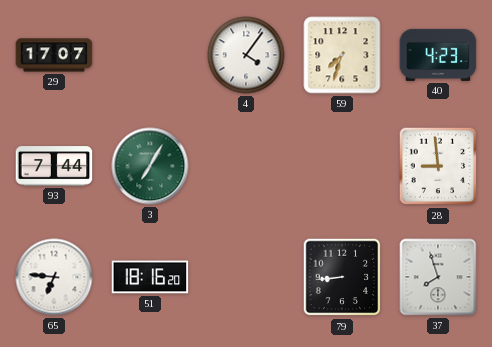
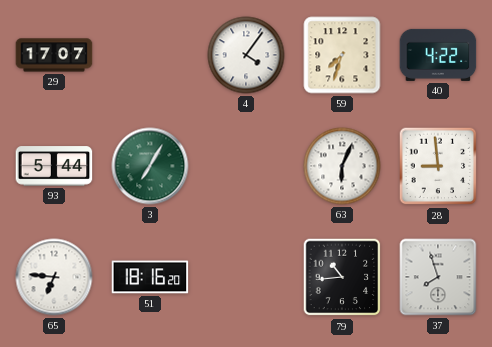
40: 4:23 -> 4:22
93: 7:44 -> 5:44
63: none -> 6:04
79: 8:44 -> 10:44
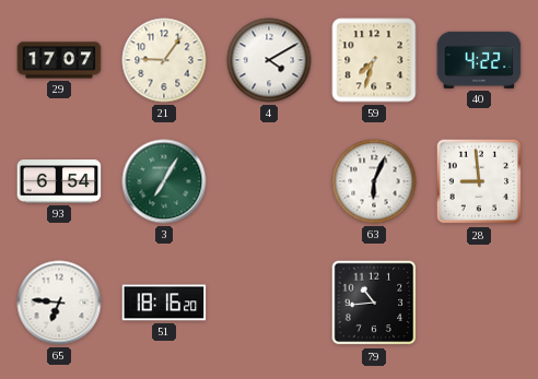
21: none -> 9:06
4: 4:06 -> 4:10
93: 5:44 -> 6:54
37: 7:57 -> none
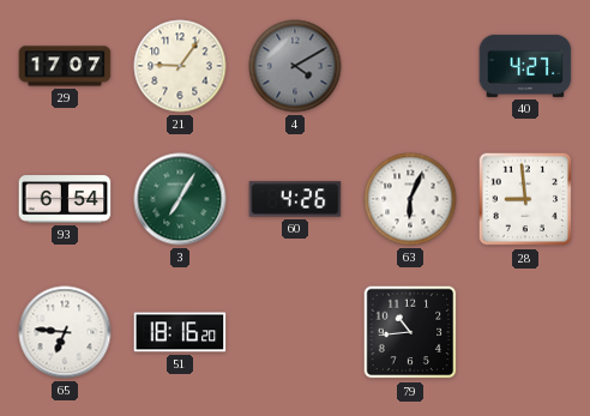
4 dial: white -> grey
59: 7:33 -> none
40: 4:22 -> 4:27
60: none -> 4:26
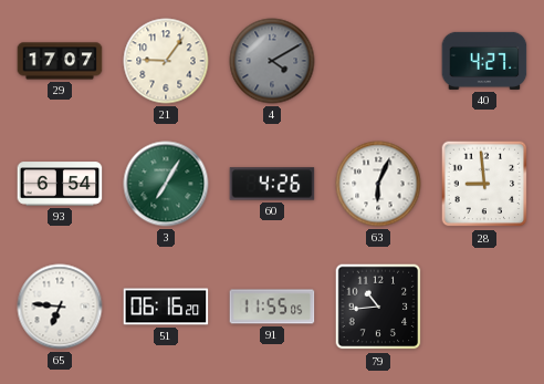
51: 18:16 -> 06:16
91: none -> 11:55
